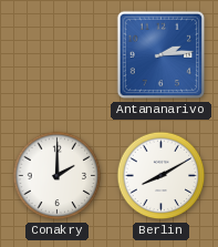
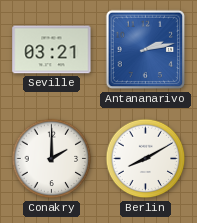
Seville: none -> 03:21
Antananarivo: 2:14 -> 2:13
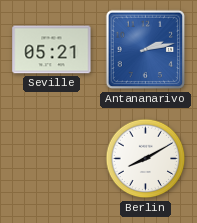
Seville: 03:21 -> 05:21
Conakry: 2:00 -> none
